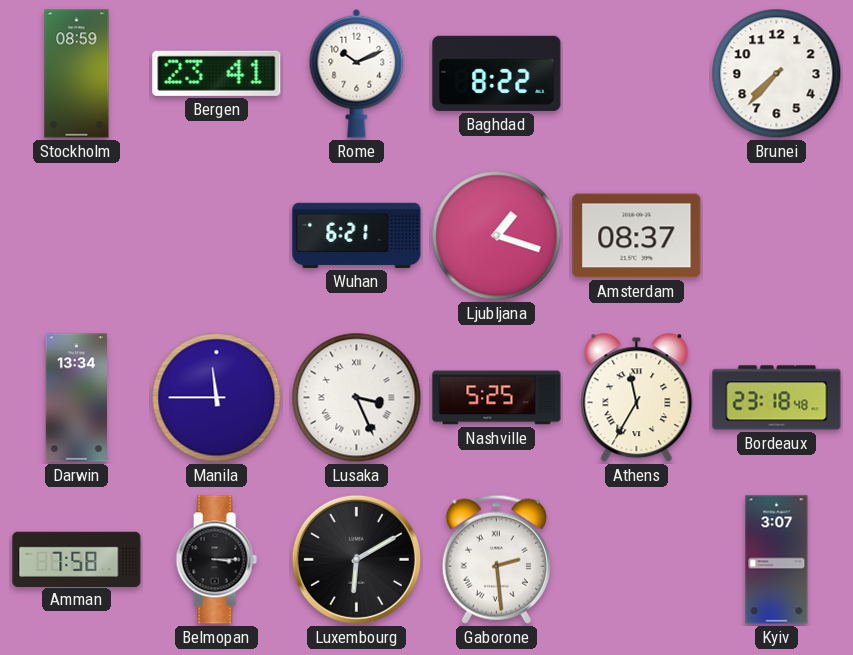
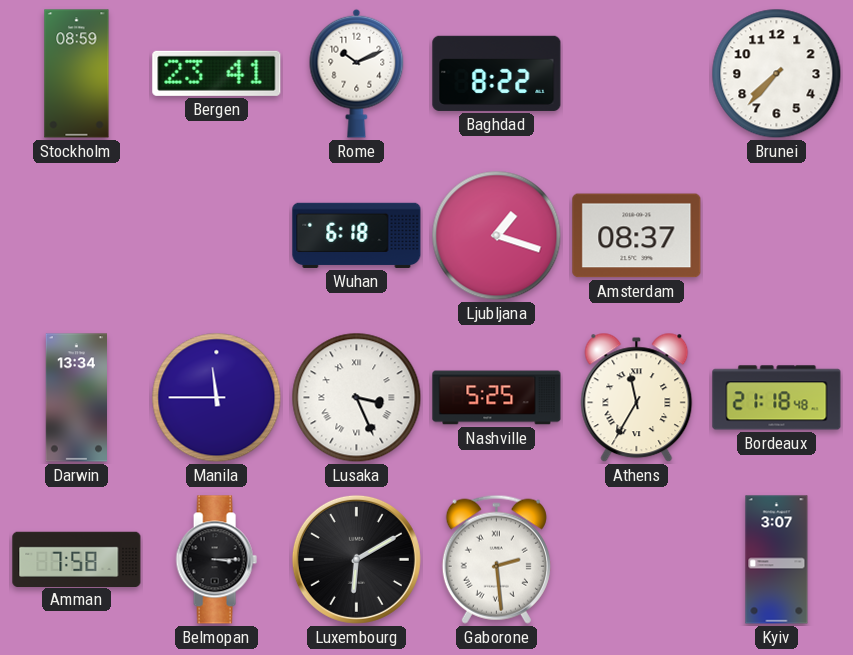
Wuhan: 6:21 -> 6:18
Bordeaux: 23:18 -> 21:18
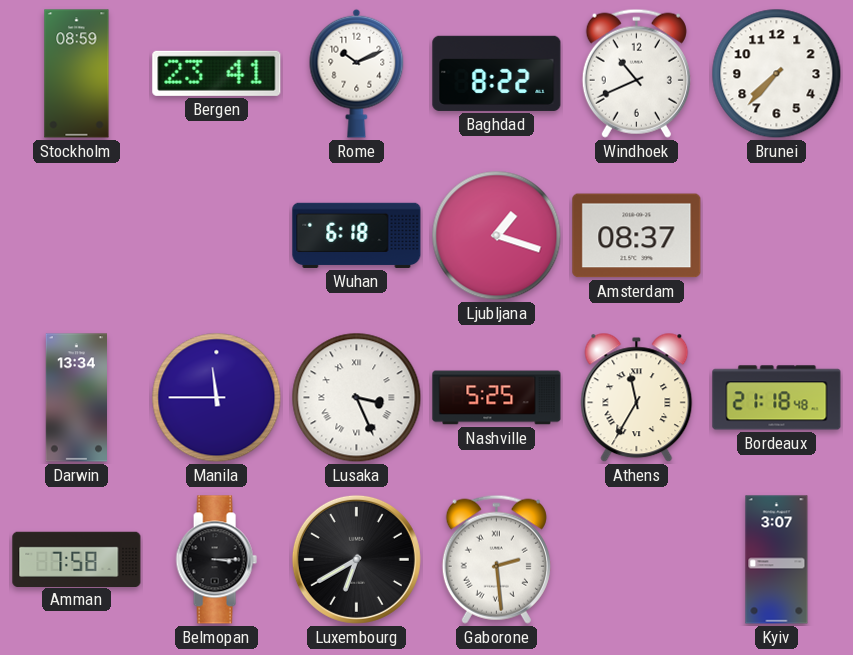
Windhoek: none -> 10:41
Luxembourg: 6:10 -> 6:40
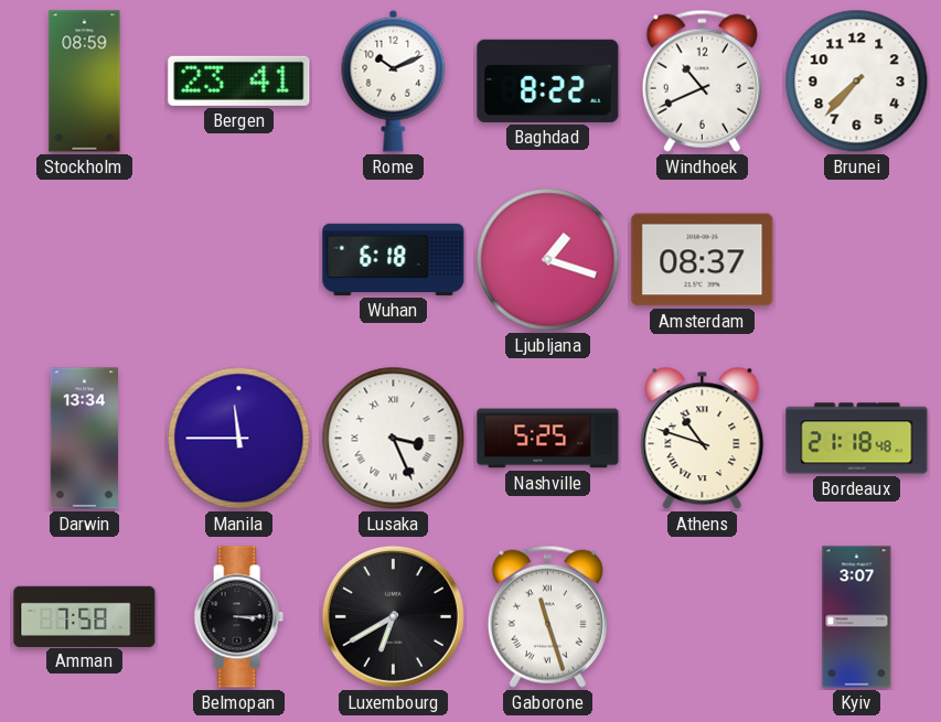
Athens: 11:35 -> 10:48
Gaborone: 2:29 -> 11:27
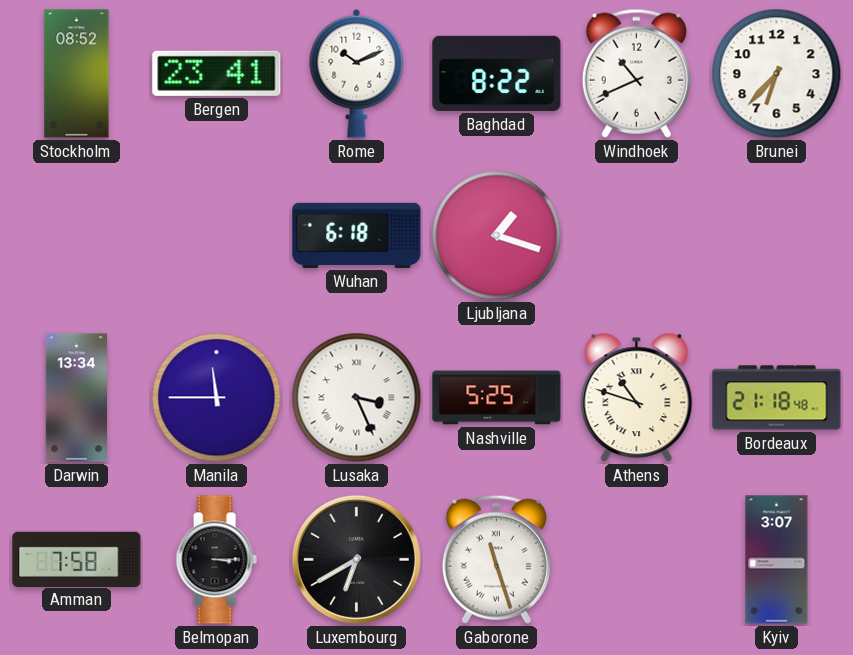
Stockholm: 08:59 -> 08:52
Brunei: 7:37 -> 6:37
Amsterdam: 08:37 -> none
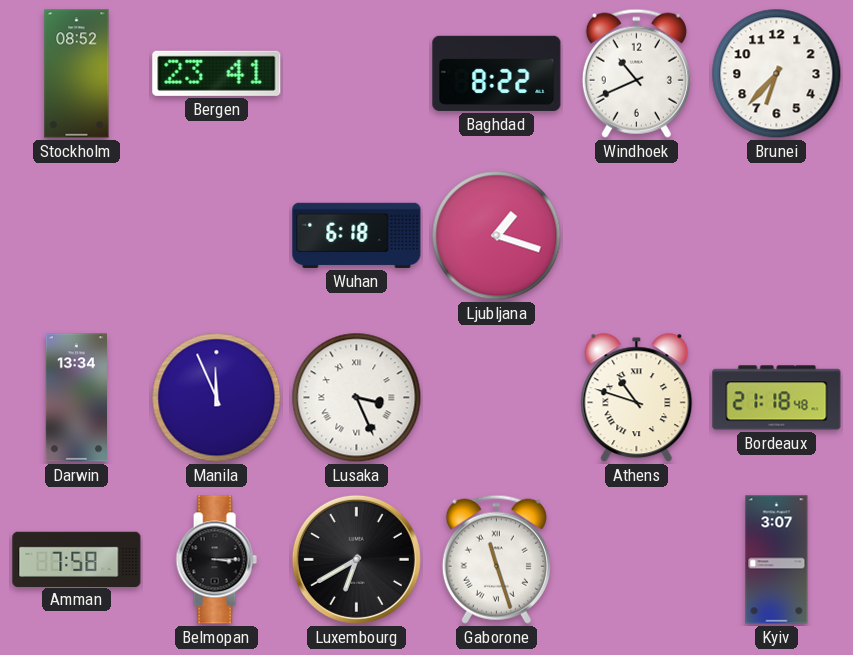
Rome: 10:11 -> none
Manila: 11:45 -> 11:56
Nashville: 5:25 -> none
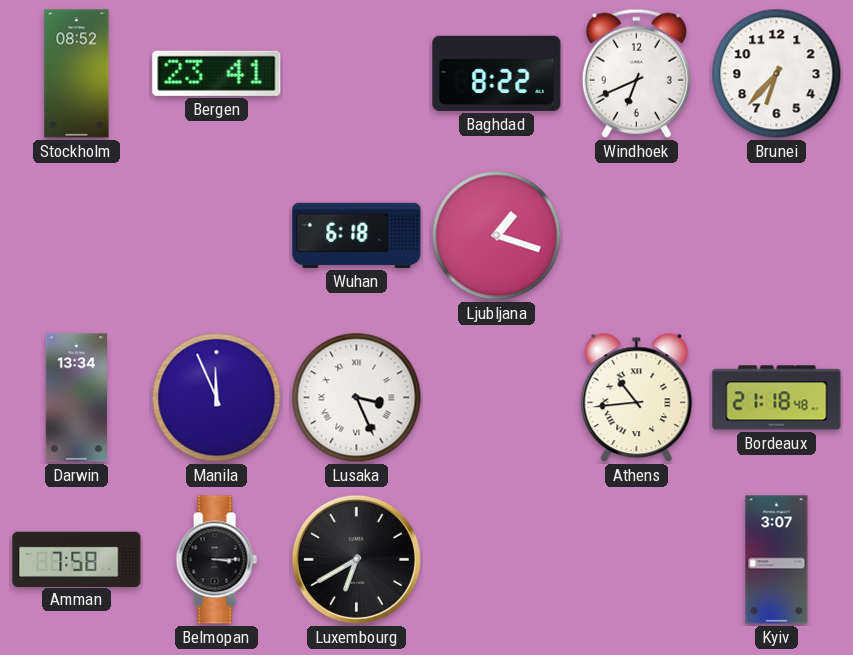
Windhoek: 10:41 -> 6:41
Athens: 10:48 -> 10:44
Gaborone: 11:27 -> none
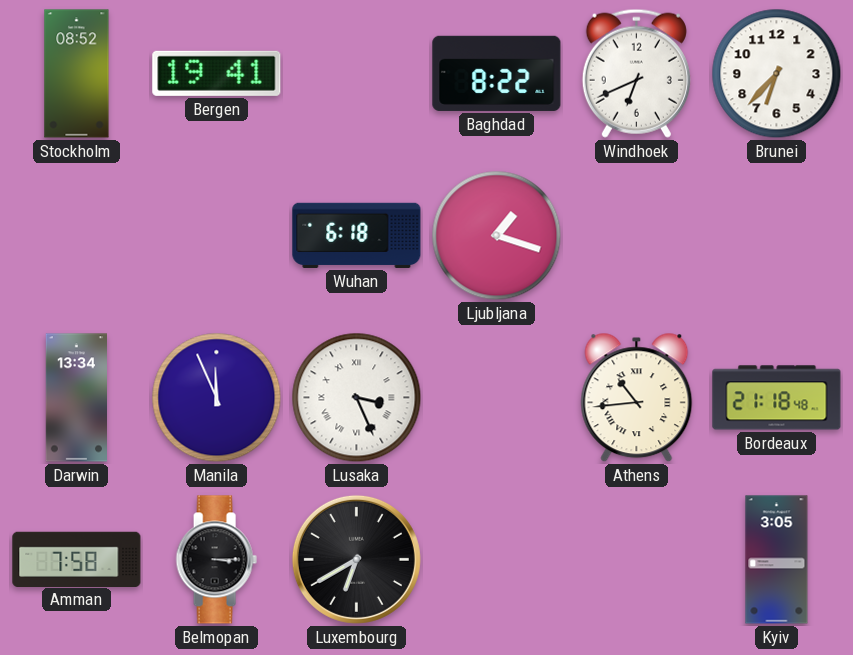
Bergen: 23:41 -> 19:41
Kyiv: 3:07 -> 3:05
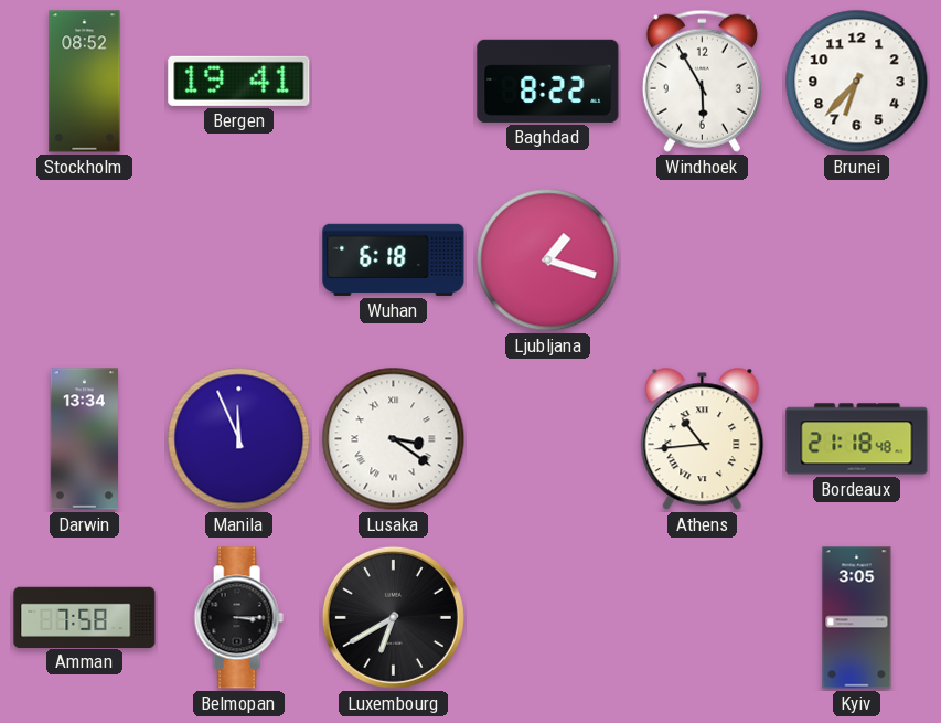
Windhoek: 6:41 -> 5:55
Lusaka: 3:26 -> 3:21
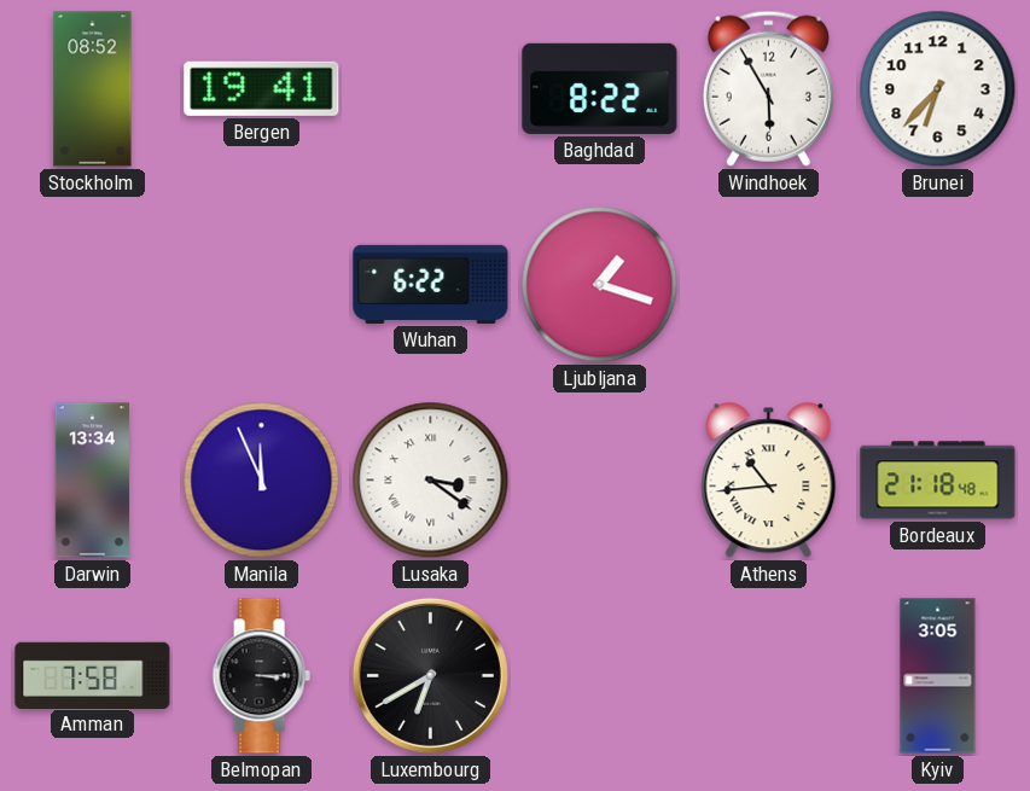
Wuhan: 6:18 -> 6:22
